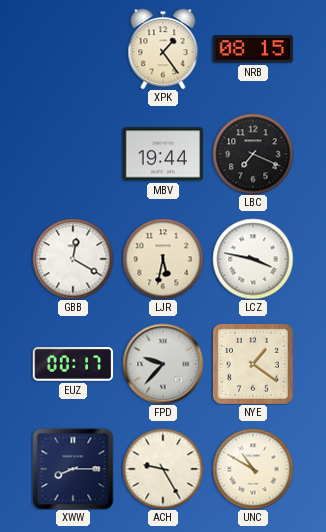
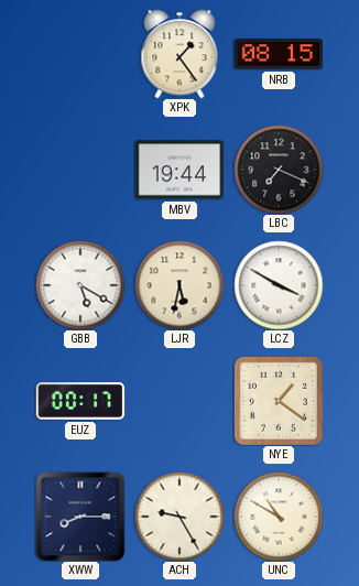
GBB: 12:20 -> 5:20
LCZ: 3:47 -> 3:50
FPD: 9:37 -> none
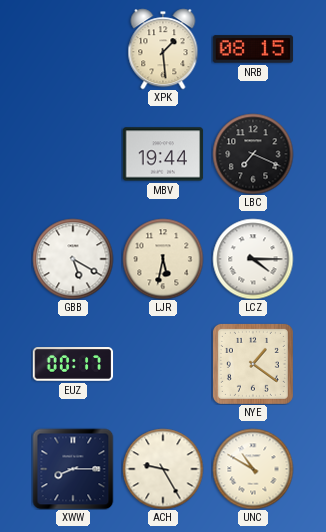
XPK: 1:24 -> 1:29
LCZ: 3:50 -> 4:15
